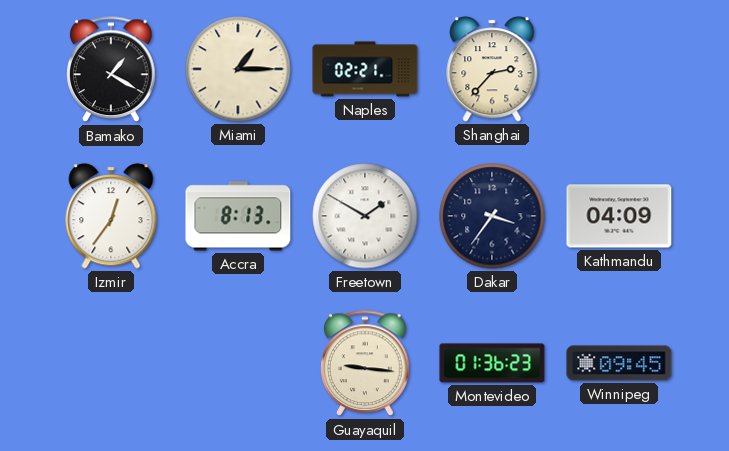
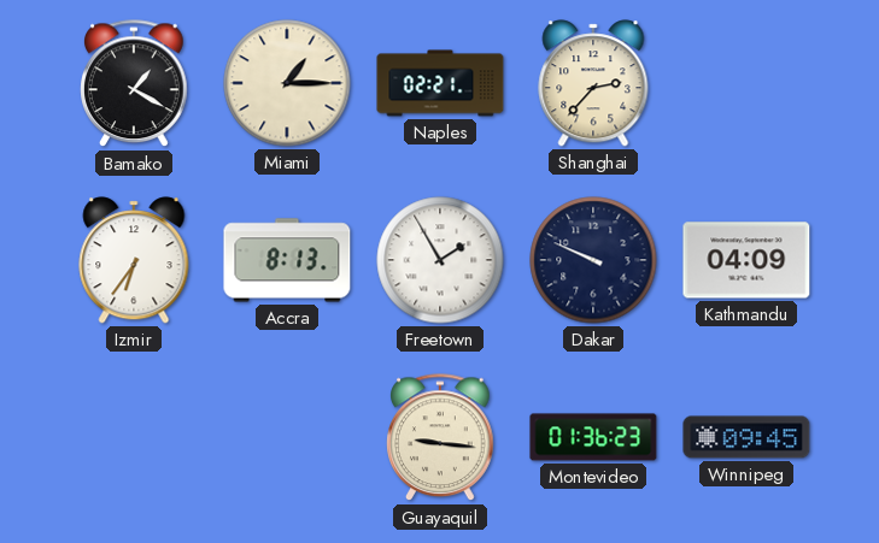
Izmir: 12:36 -> 6:36
Freetown: 1:50 -> 1:55
Dakar: 3:36 -> 9:49
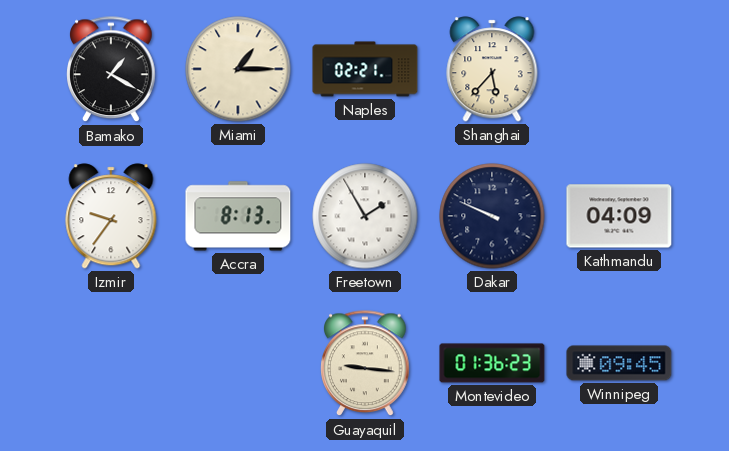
Shanghai: 2:37 -> 5:37
Izmir: 6:36 -> 9:36
